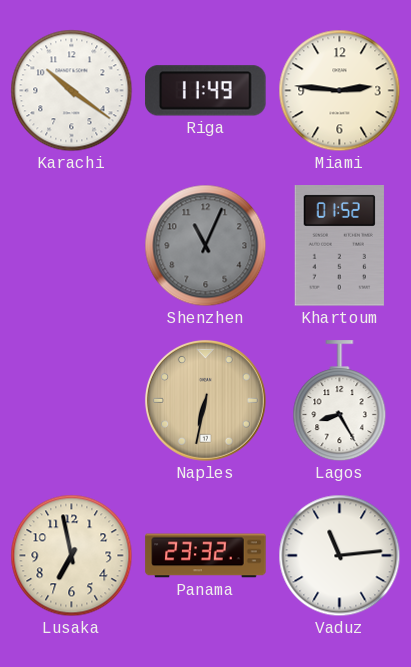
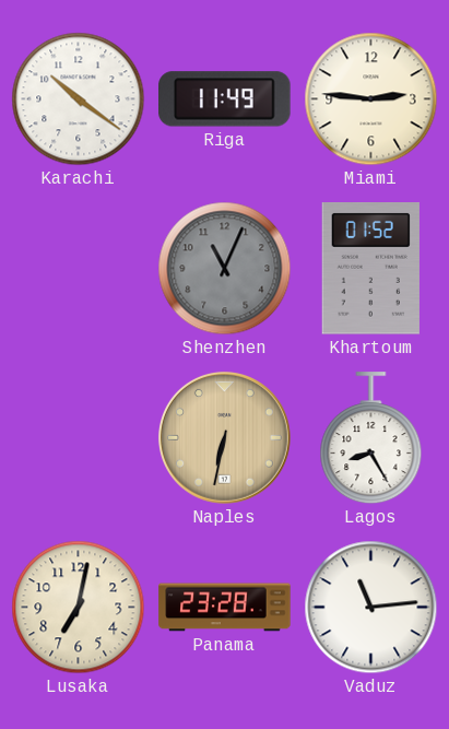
Lusaka: 6:58 -> 7:02
Panama: 23:32 -> 23:28
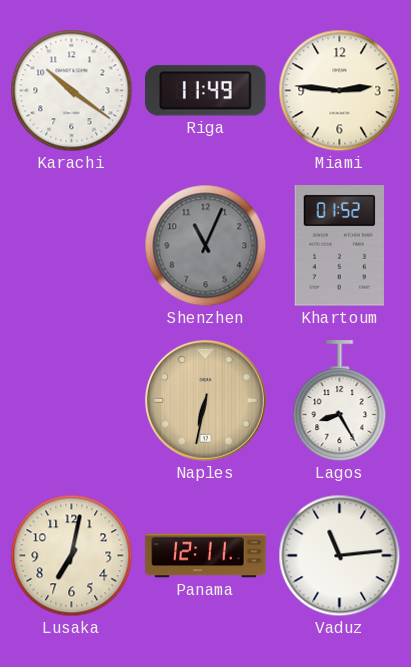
Panama: 23:28 -> 12:11
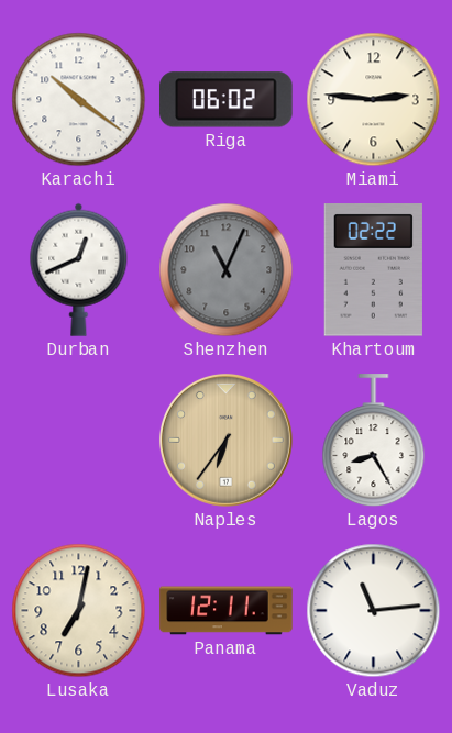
Riga: 11:49 -> 06:02
Durban: none -> 12:41
Khartoum: 01:52 -> 02:22
Naples: 6:32 -> 6:36
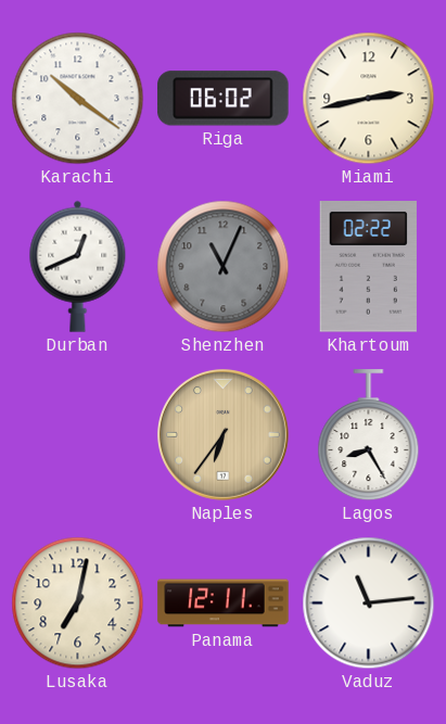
Miami: 2:46 -> 2:43
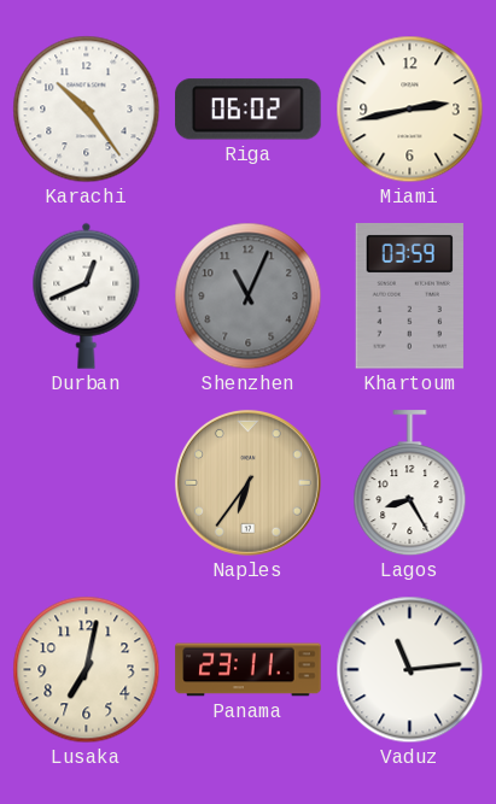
Karachi: 10:21 -> 10:24
Khartoum: 02:22 -> 03:59
Panama: 12:11 -> 23:11
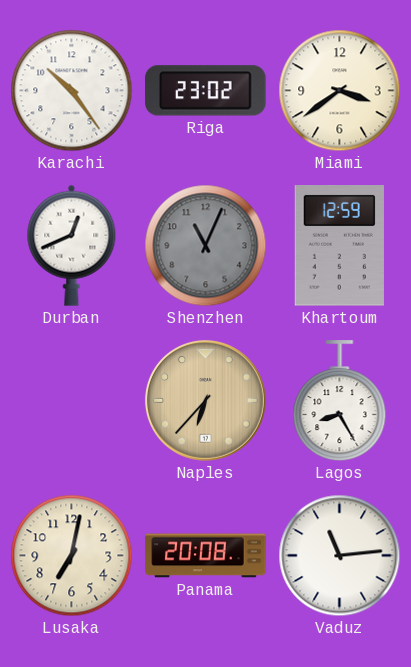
Riga: 06:02 -> 23:02
Miami: 2:43 -> 3:39
Khartoum: 03:59 -> 12:59
Naples: 6:36 -> 6:37
Panama: 23:11 -> 20:08
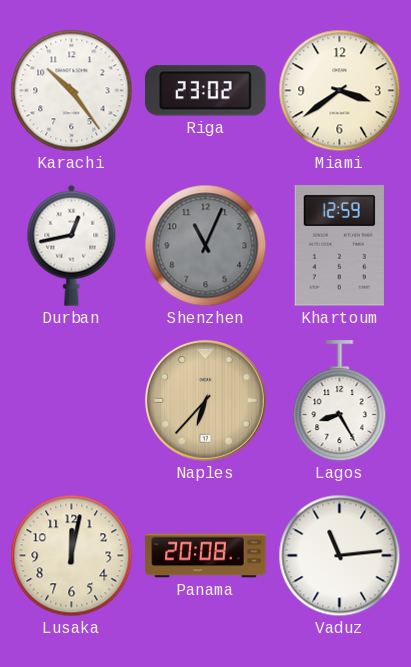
Durban: 12:41 -> 12:43
Lusaka: 7:02 -> 12:02
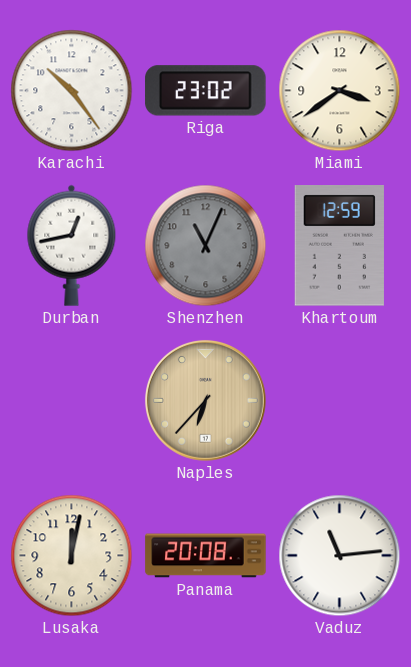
Lagos: 8:25 -> none
